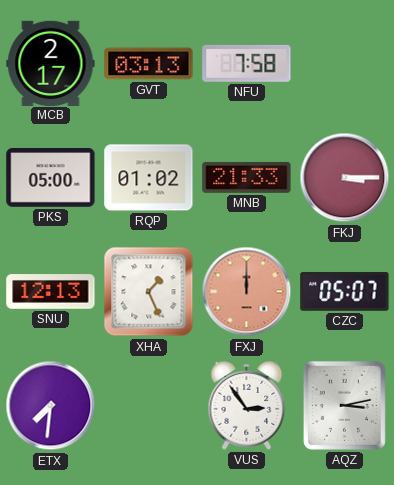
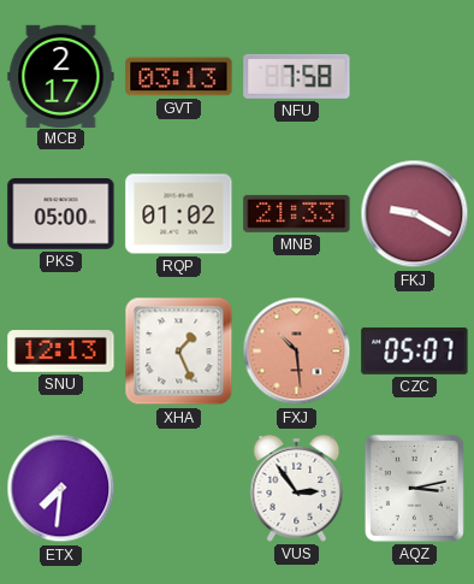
FKJ: 3:15 -> 9:20
FXJ: 12:00 -> 10:29
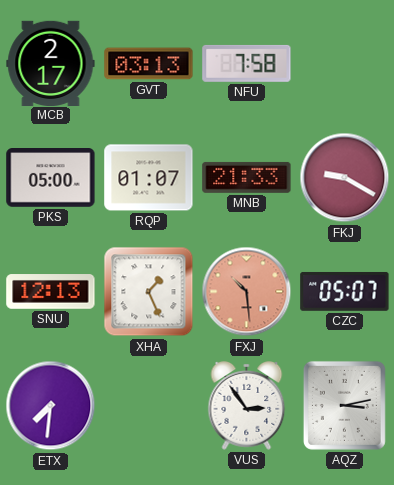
RQP: 01:02 -> 01:07
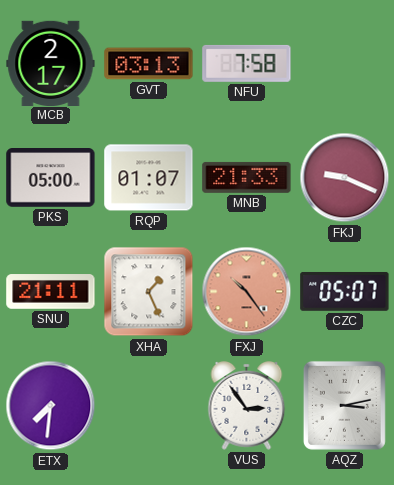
FKJ: 9:20 -> 9:19
SNU: 12:13 -> 21:11
FXJ: 10:29 -> 10:24
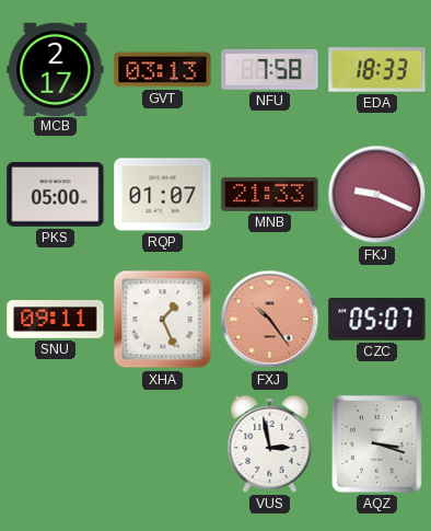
EDA: none -> 18:33
SNU: 21:11 -> 09:11
ETX: 7:31 -> none
VUS: 2:54 -> 2:58
AQZ: 3:13 -> 3:18
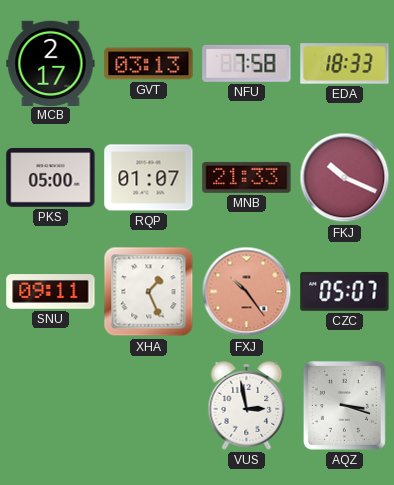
FKJ: 9:19 -> 10:19
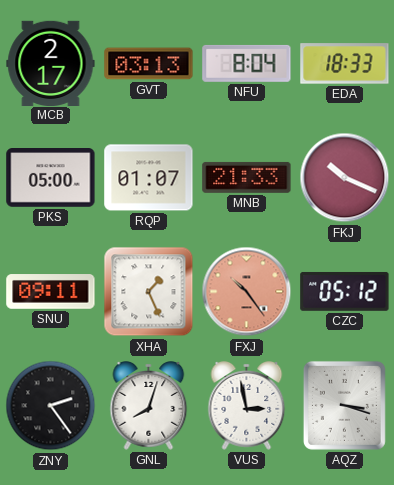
NFU: 7:58 -> 8:04
CZC: 05:07 -> 05:12
ZNY: none -> 2:24
GNL: none -> 8:03
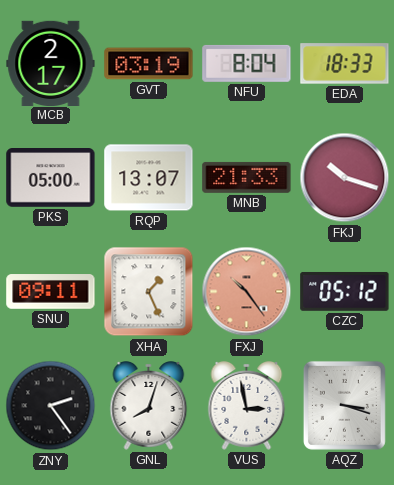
GVT: 03:13 -> 03:19
RQP: 01:07 -> 13:07
FKJ: 10:19 -> 10:18
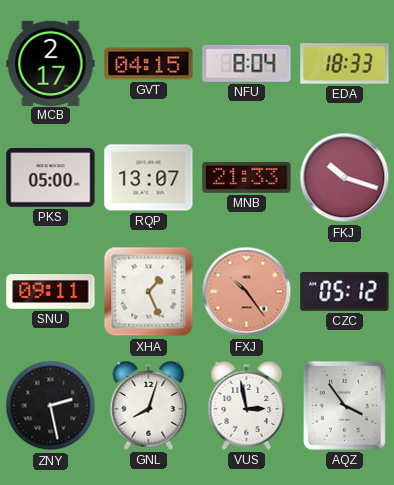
GVT: 03:19 -> 04:15
ZNY: 2:24 -> 2:28
AQZ: 3:18 -> 3:54
